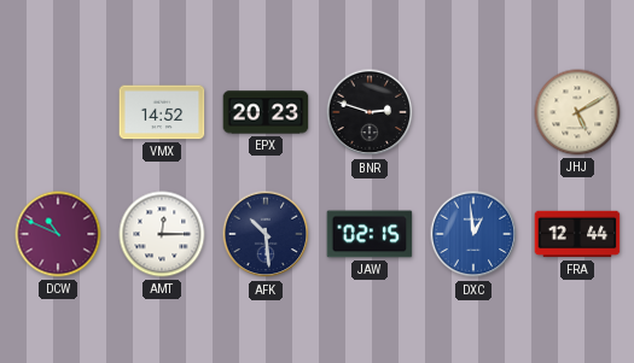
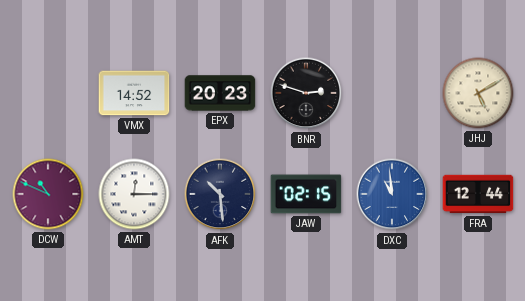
DXC: 12:59 -> 10:59
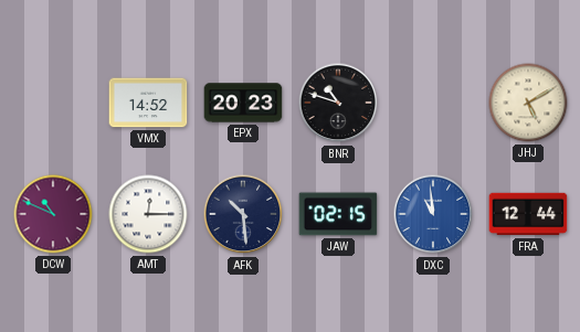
BNR: 2:48 -> 10:48
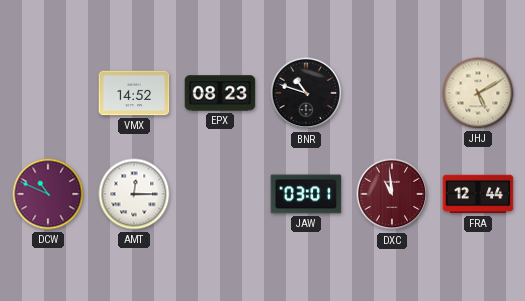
EPX: 20:23 -> 08:23
AFK: 10:29 -> none
JAW: 02:15 -> 03:01
DXC dial: blue -> burgundy
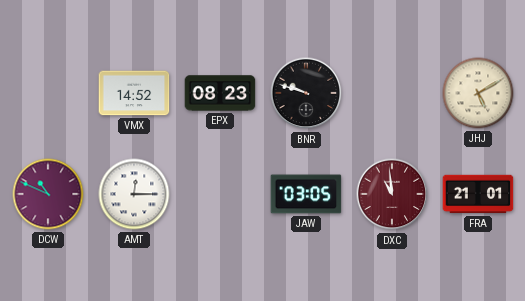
BNR: 10:48 -> 9:48
JAW: 03:01 -> 03:05
FRA: 12:44 -> 21:01
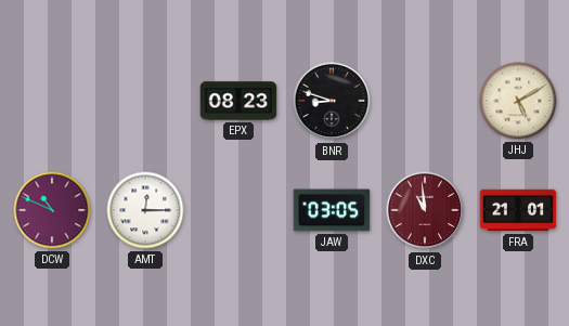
VMX: 14:52 -> none
BNR: 9:48 -> 8:48
